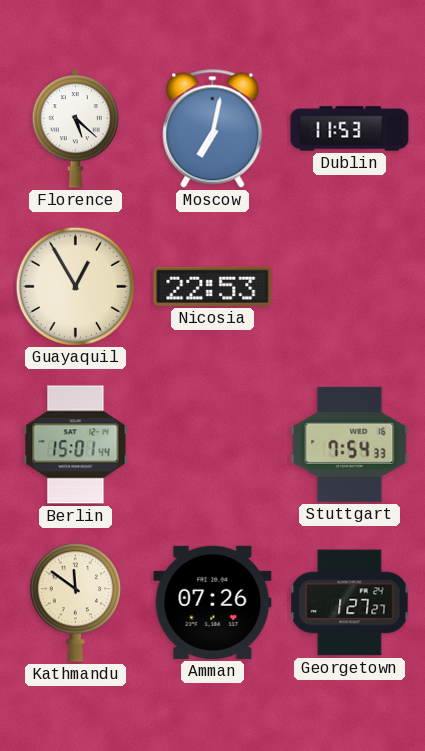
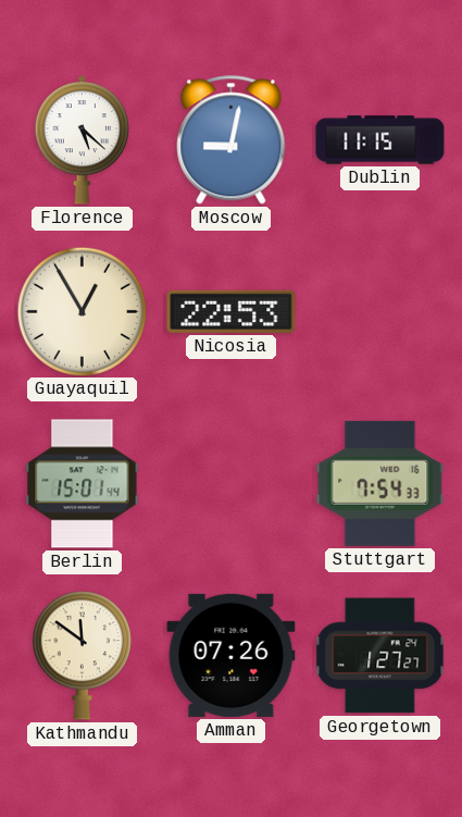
Moscow: 7:02 -> 9:02
Dublin: 11:53 -> 11:15
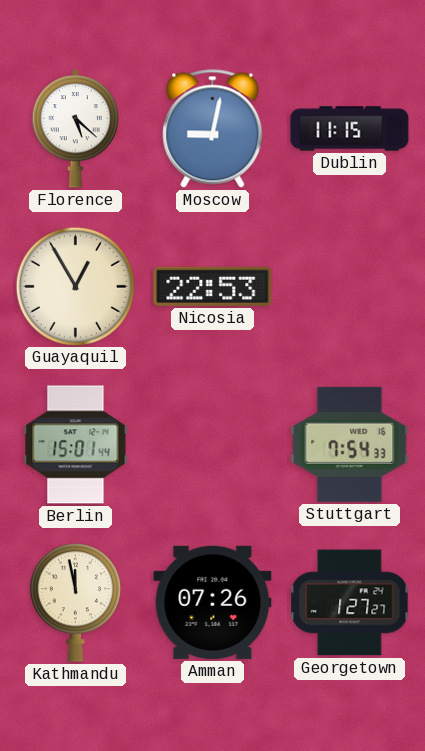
Kathmandu: 11:51 -> 11:58
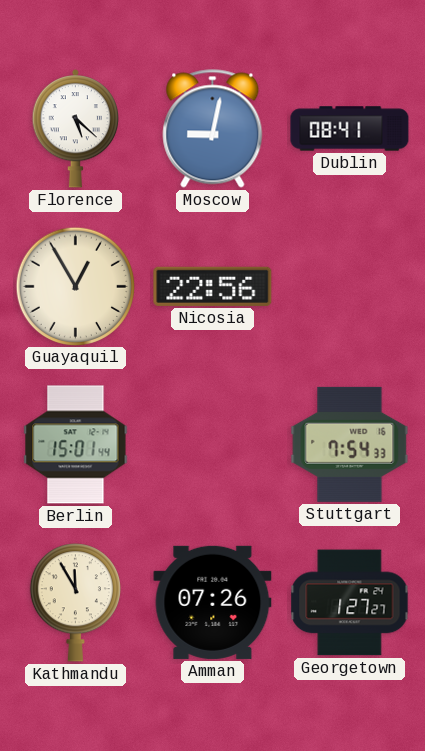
Dublin: 11:15 -> 08:41
Nicosia: 22:53 -> 22:56
Kathmandu: 11:58 -> 11:55
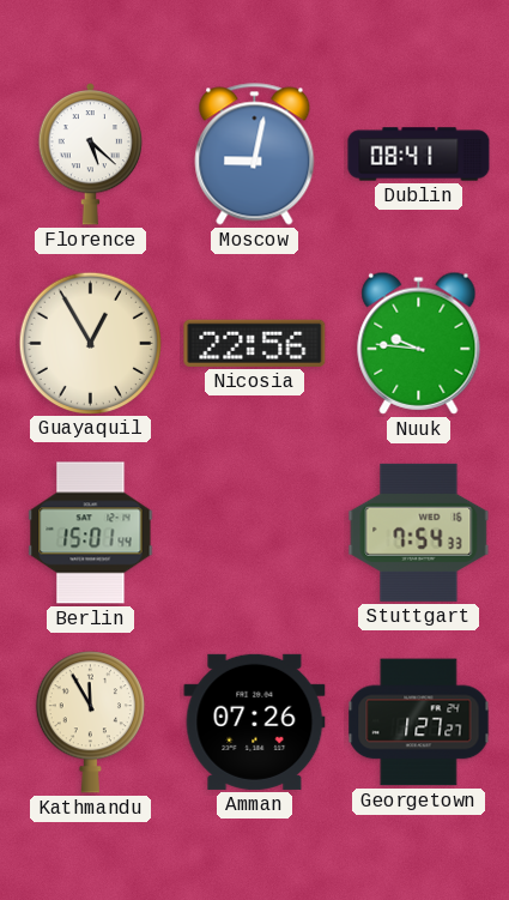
Nuuk: none -> 9:46
